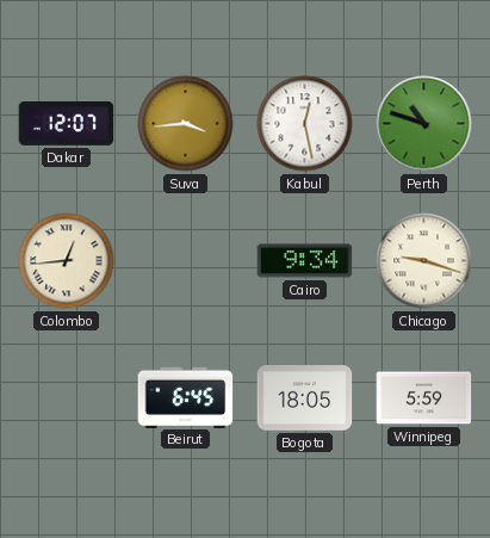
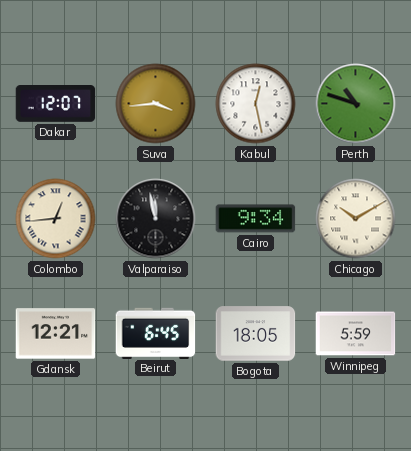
Valparaiso: none -> 11:58
Chicago: 9:18 -> 10:10
Gdansk: none -> 12:21
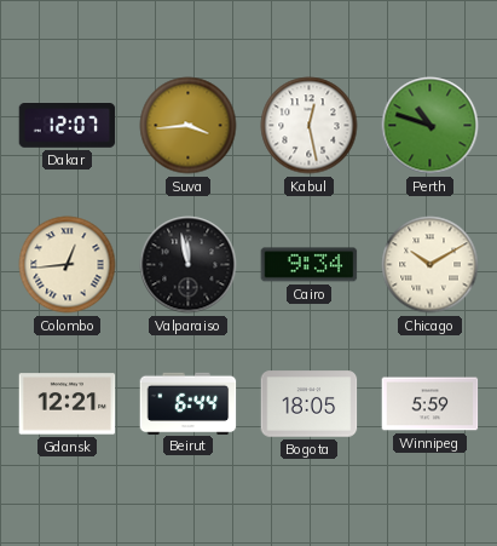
Beirut: 6:45 -> 6:44
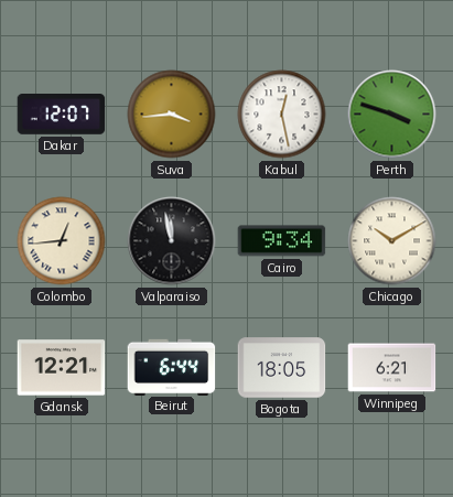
Perth: 10:48 -> 3:48
Winnipeg: 5:59 -> 6:21
